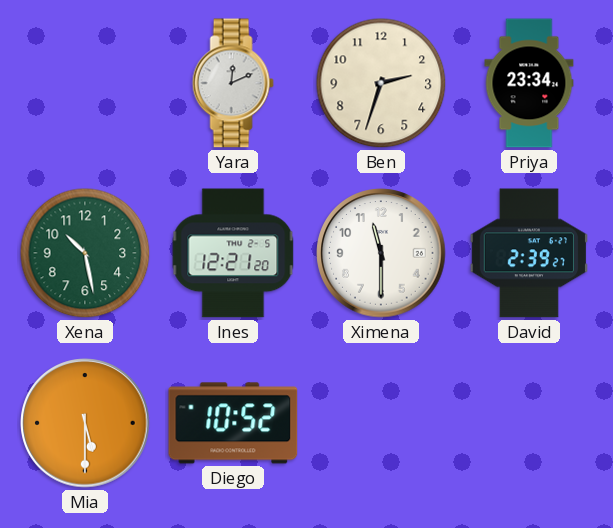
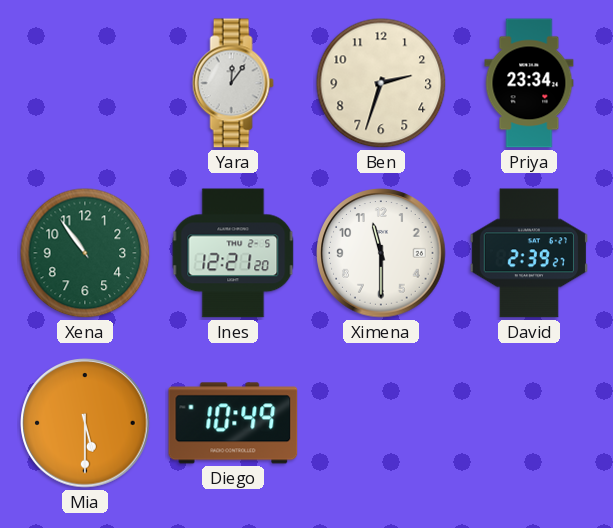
Yara: 12:11 -> 12:06
Xena: 10:28 -> 10:54
Diego: 10:52 -> 10:49
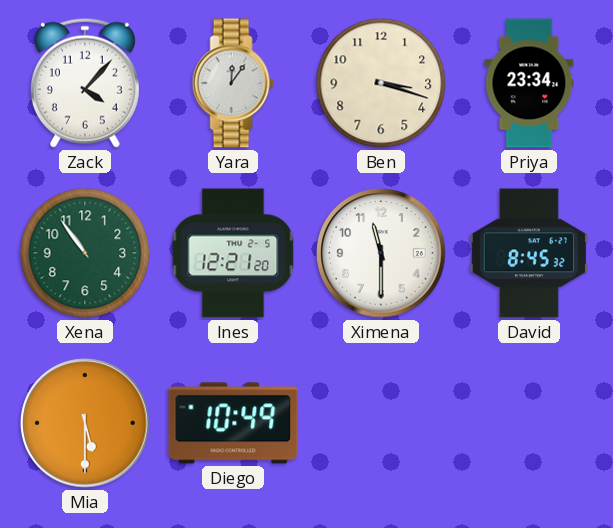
Zack: none -> 4:07
Ben: 2:33 -> 3:18
David: 2:39 -> 8:45
